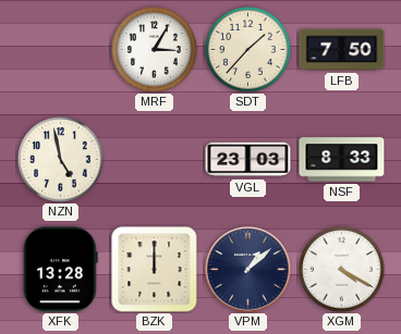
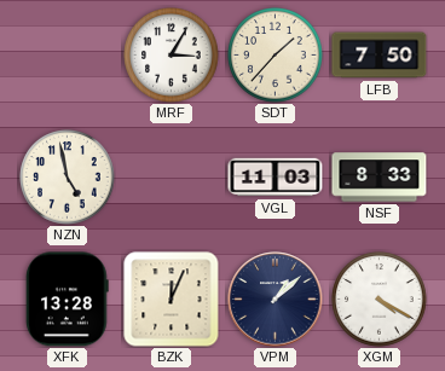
VGL: 23:03 -> 11:03
BZK: 12:00 -> 12:04
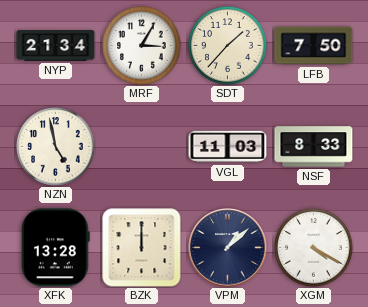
NYP: none -> 21:34
BZK: 12:04 -> 12:00
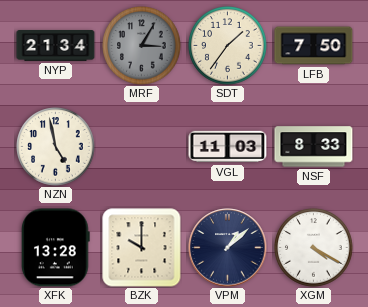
MRF dial: white -> grey
SDT: 1:37 -> 1:36
BZK: 12:00 -> 10:00
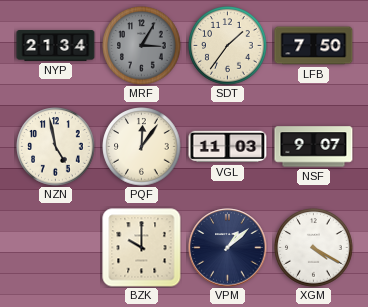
PQF: none -> 12:06
NSF: 8:33 -> 9:07
XFK: 13:28 -> none
